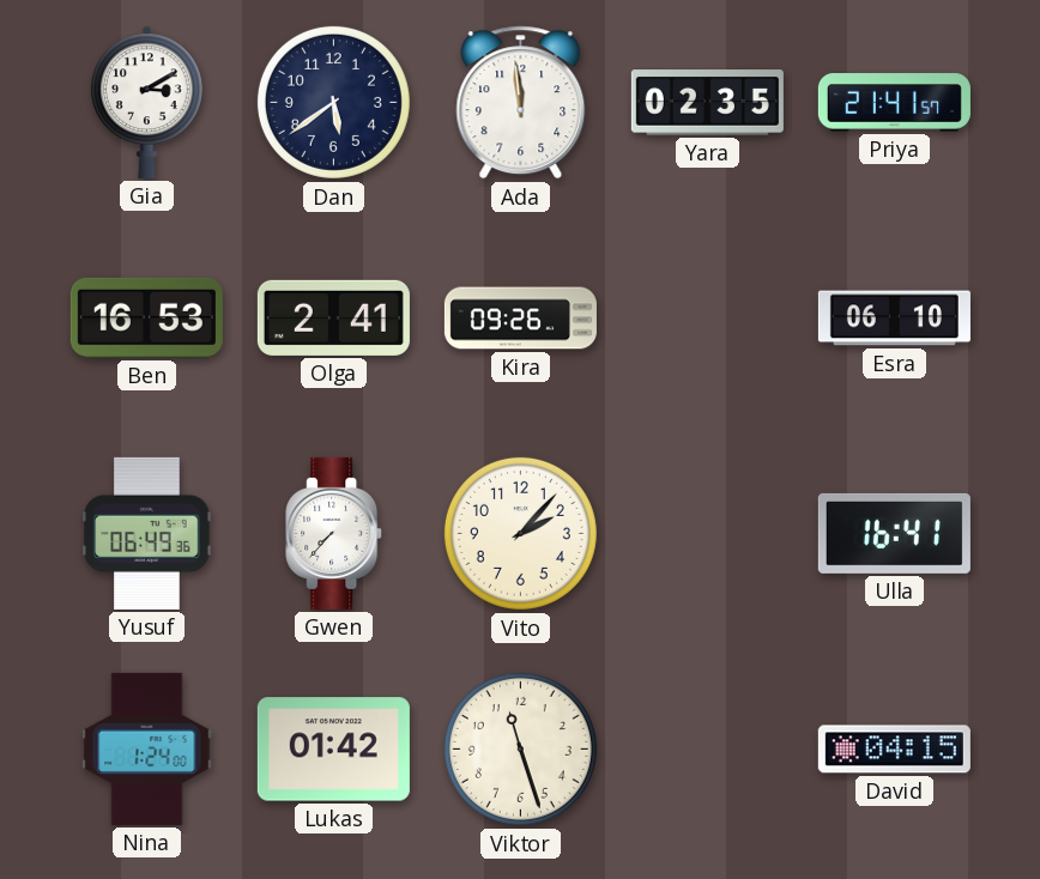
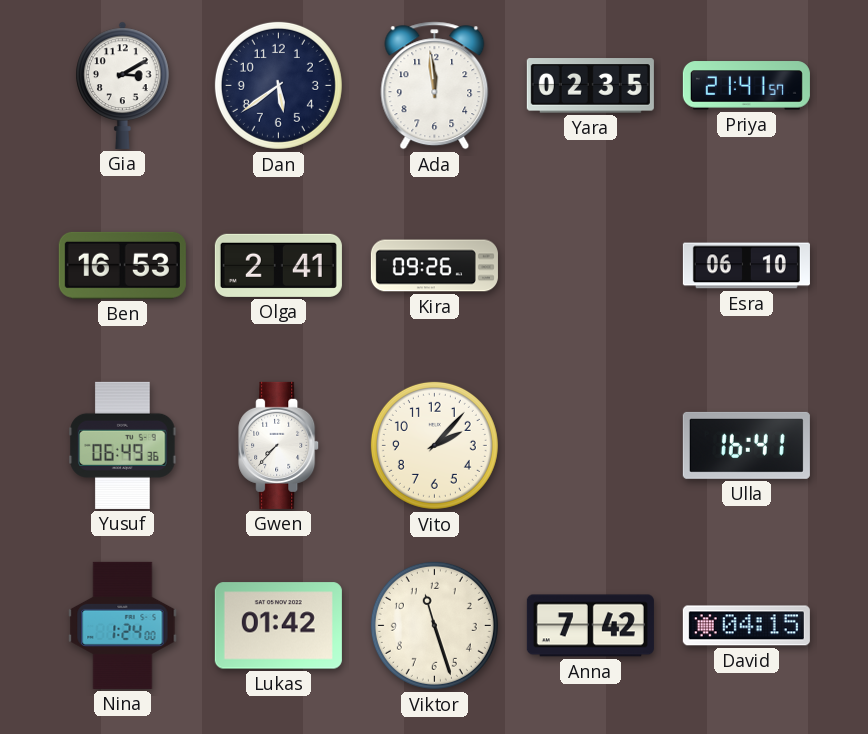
Anna: none -> 7:42
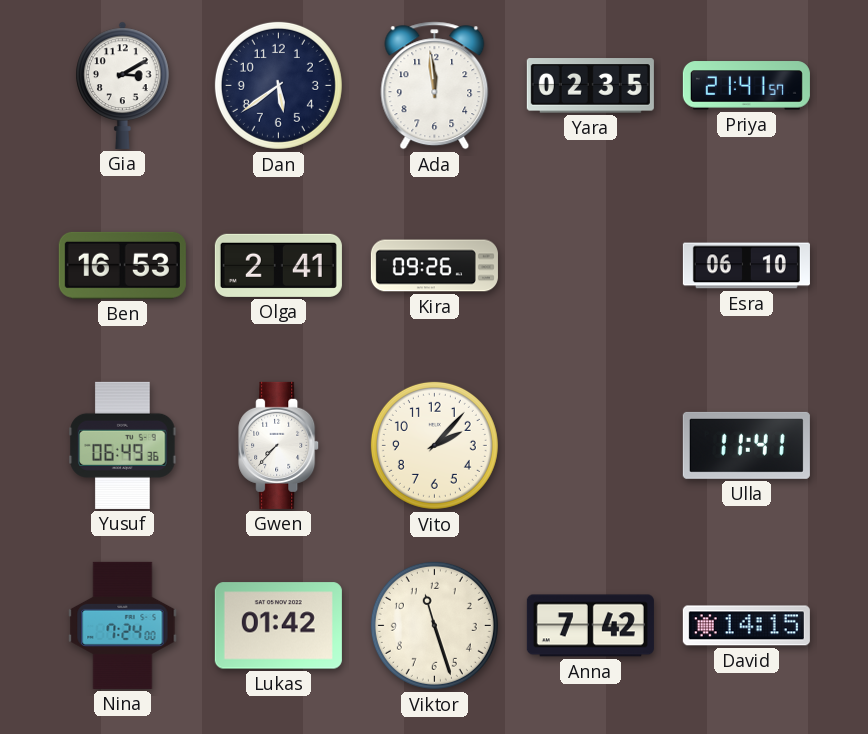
Ulla: 16:41 -> 11:41
Nina: 1:24 -> 7:24
David: 04:15 -> 14:15
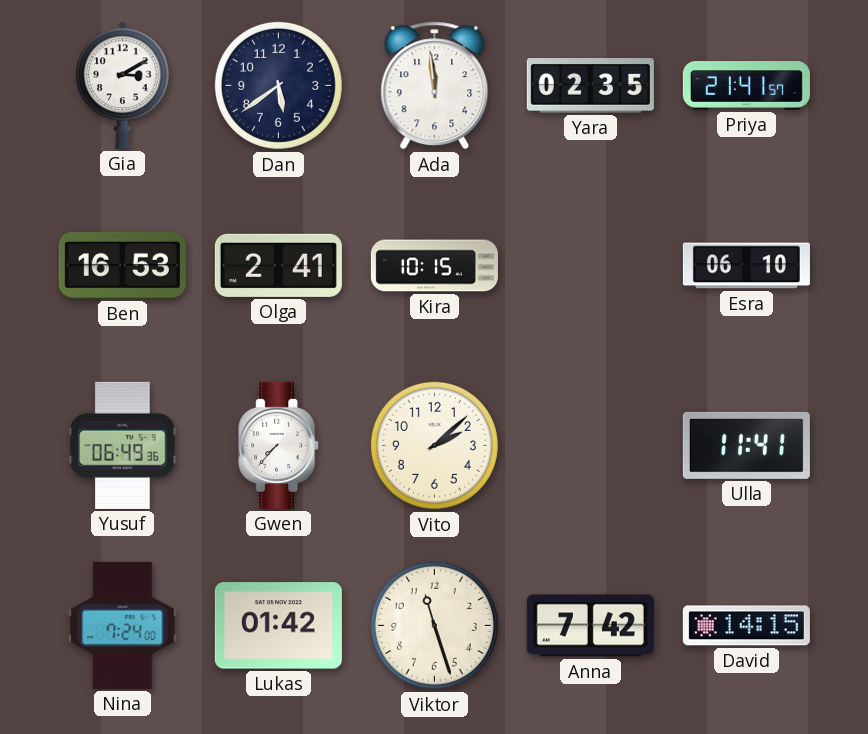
Kira: 09:26 -> 10:15
Vito: 2:07 -> 2:08
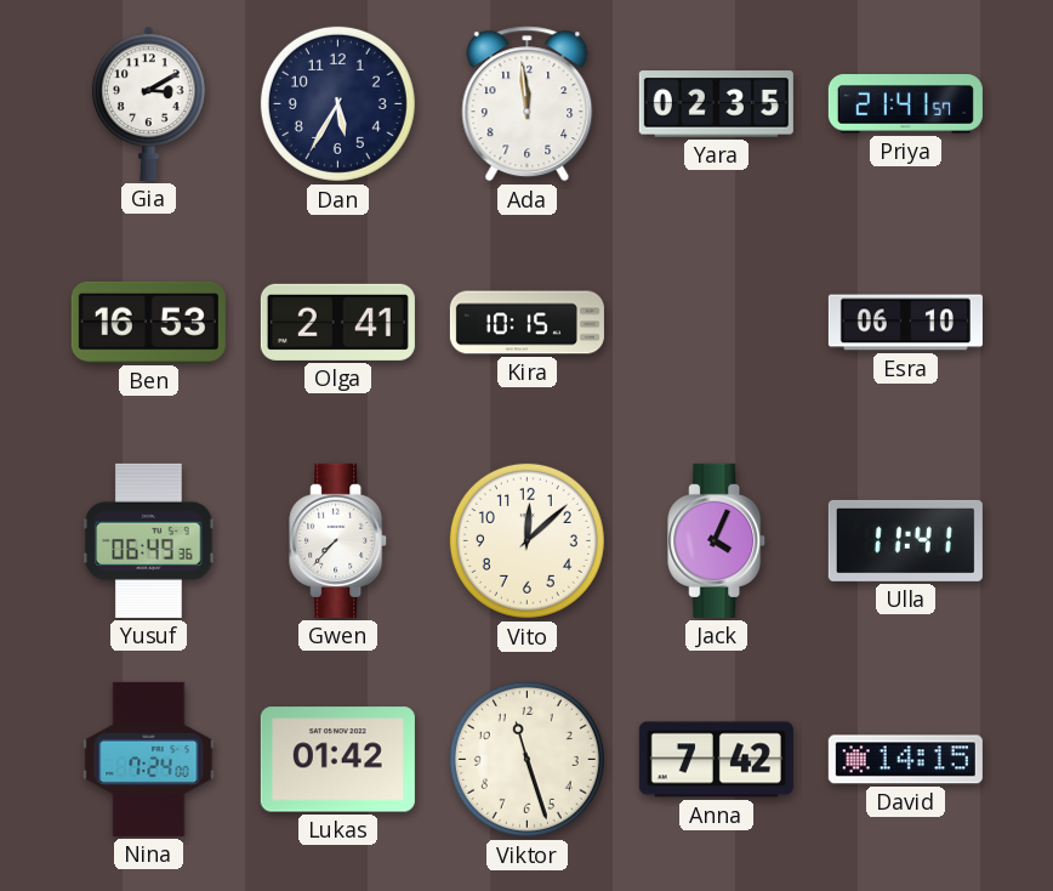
Dan: 5:39 -> 5:35
Vito: 2:08 -> 12:08
Jack: none -> 4:04
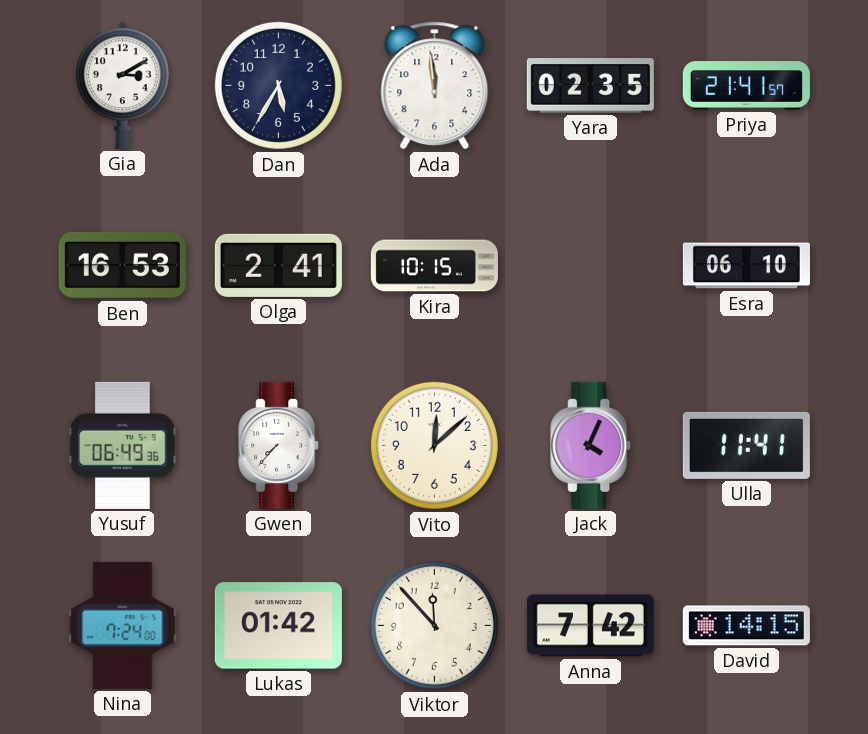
Viktor: 11:27 -> 11:53
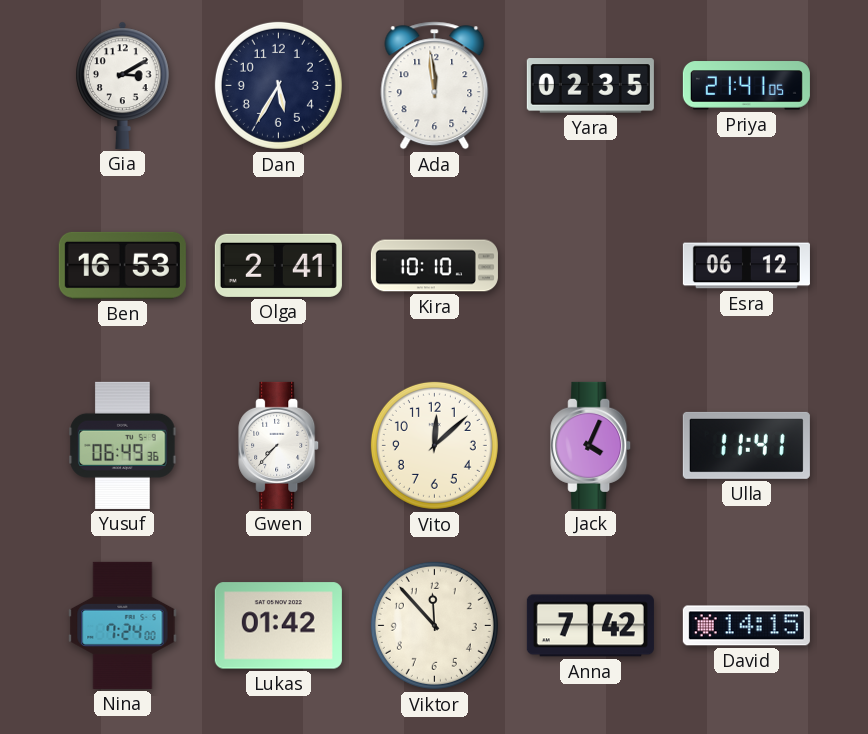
Priya: 21:41:57 -> 21:41:05
Kira: 10:15 -> 10:10
Esra: 06:10 -> 06:12
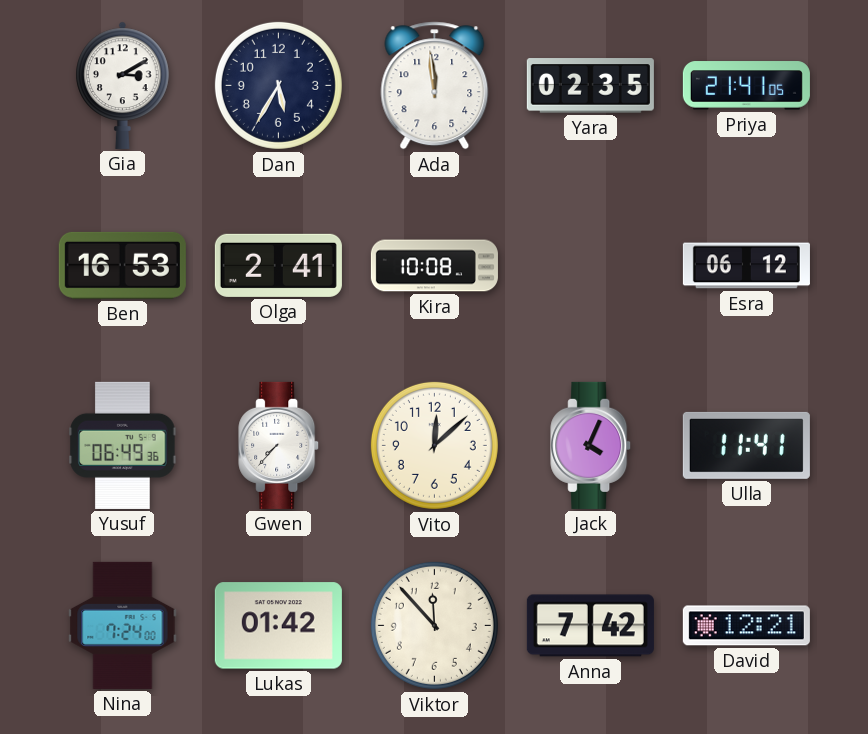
Kira: 10:10 -> 10:08
David: 14:15 -> 12:21
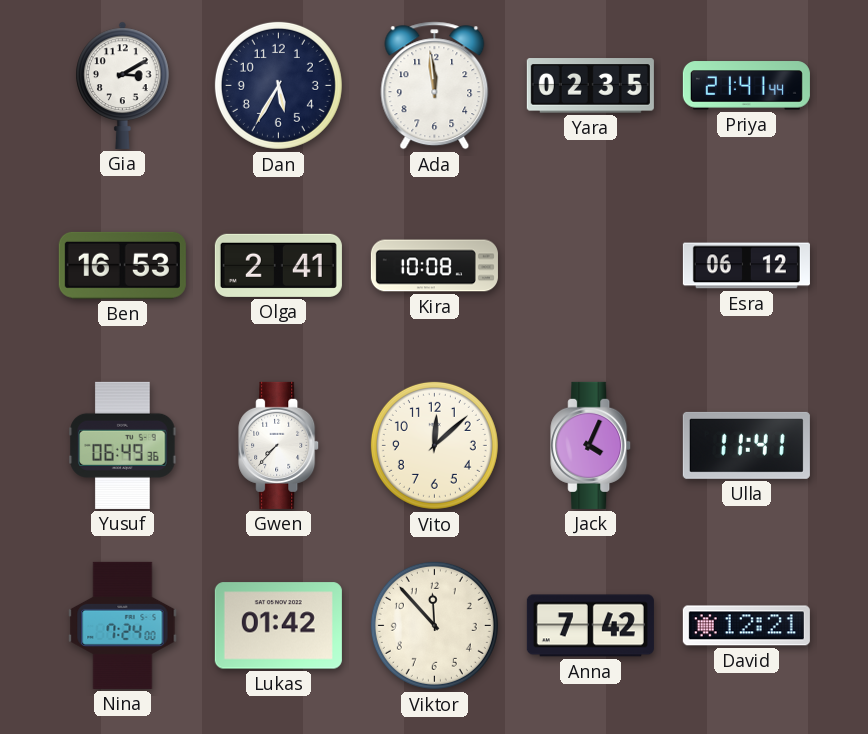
Priya: 21:41:05 -> 21:41:44
